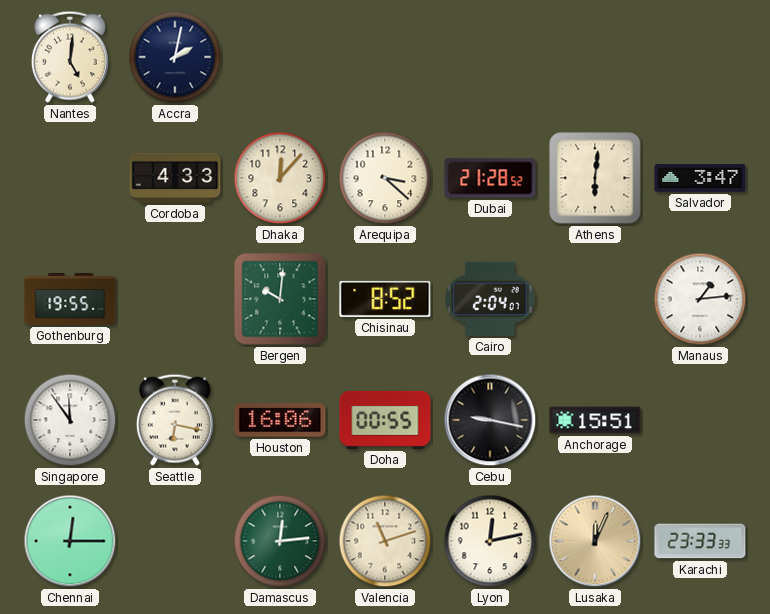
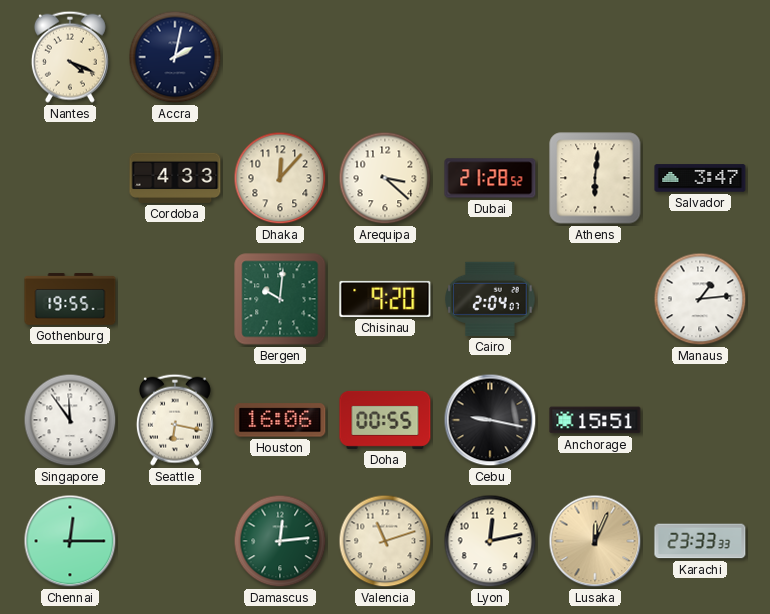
Nantes: 5:01 -> 4:19
Chisinau: 8:52 -> 9:20
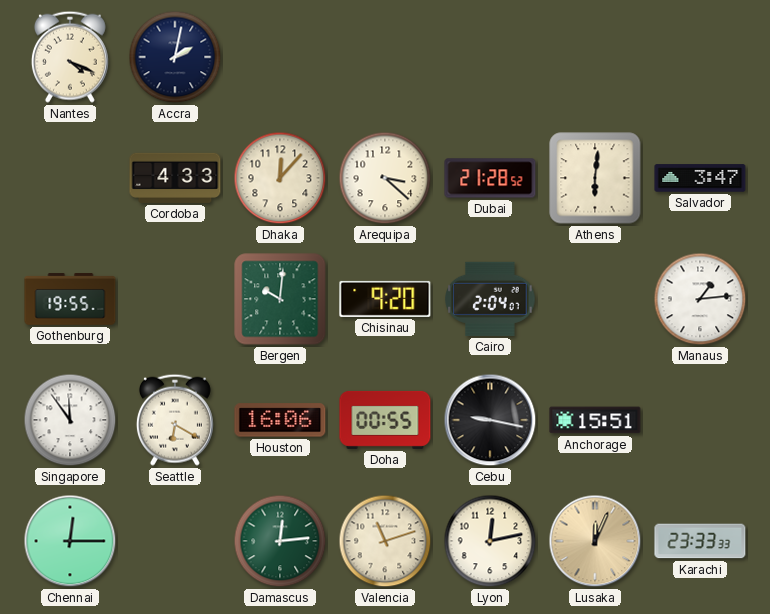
Seattle: 6:17 -> 6:20
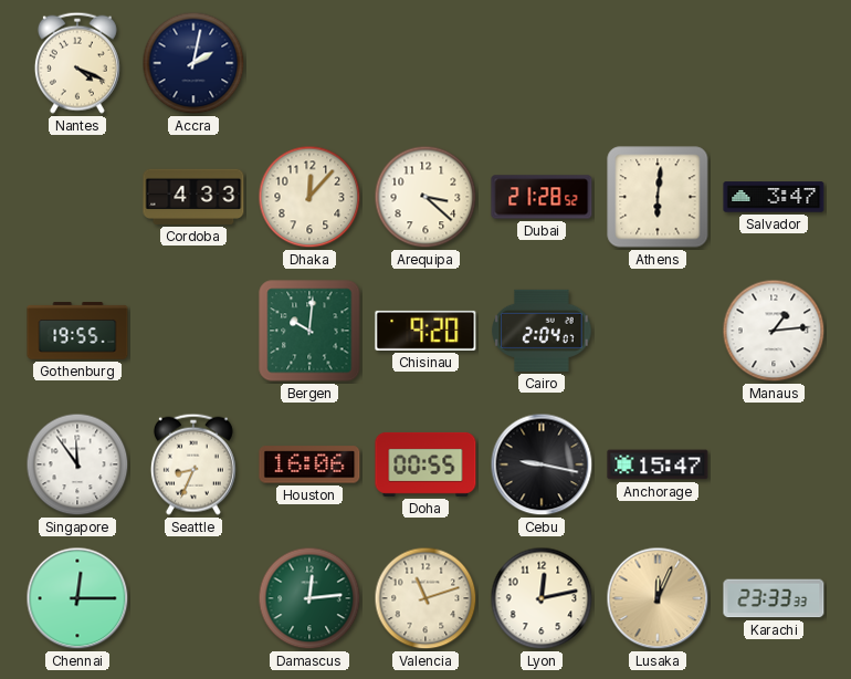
Seattle: 6:20 -> 8:34
Anchorage: 15:51 -> 15:47
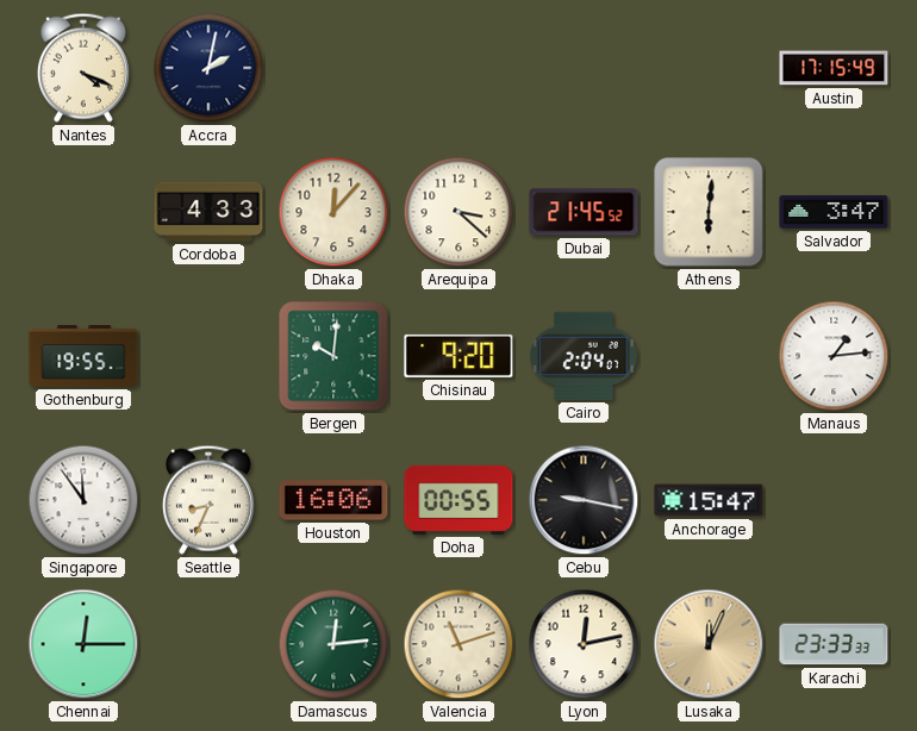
Austin: none -> 17:15
Dubai: 21:28 -> 21:45
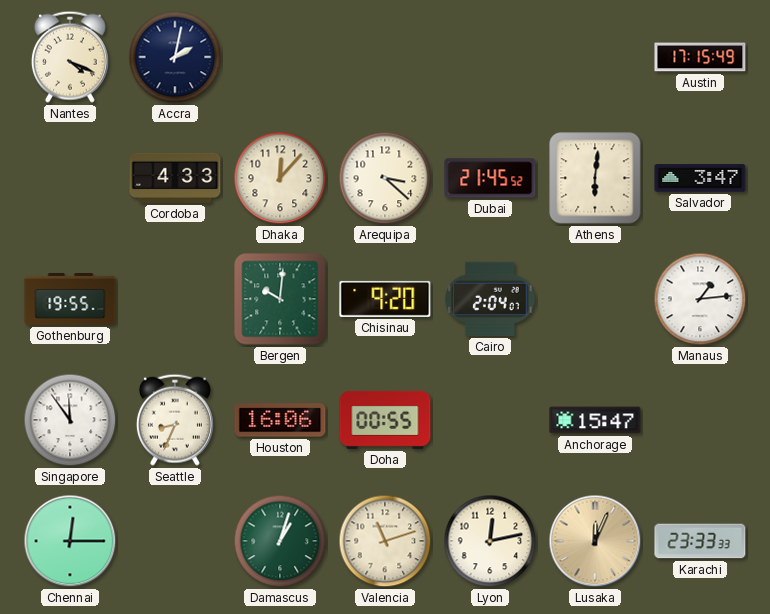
Cebu: 9:17 -> none
Damascus: 12:14 -> 1:03
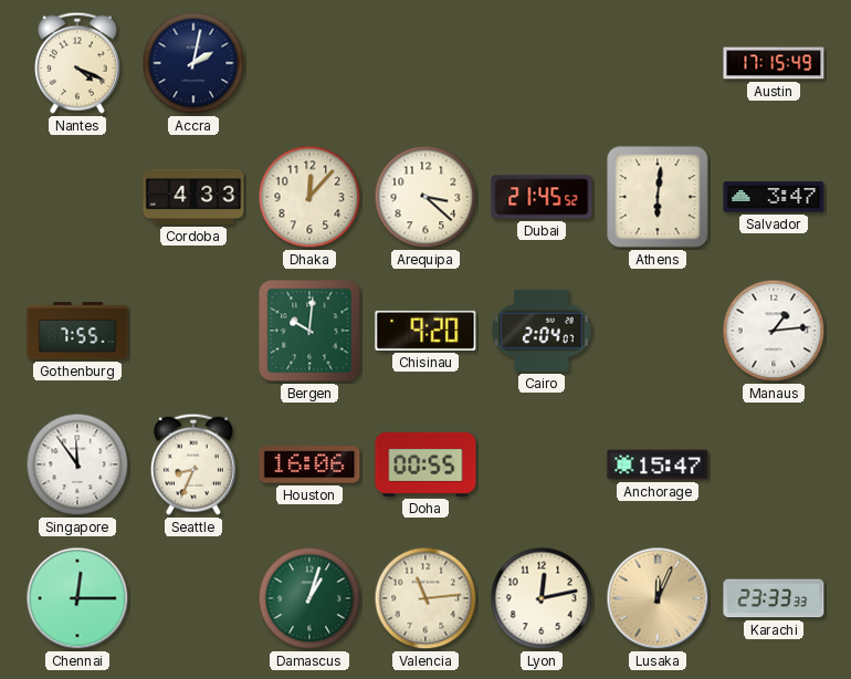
Gothenburg: 19:55 -> 7:55
Valencia: 11:12 -> 11:14
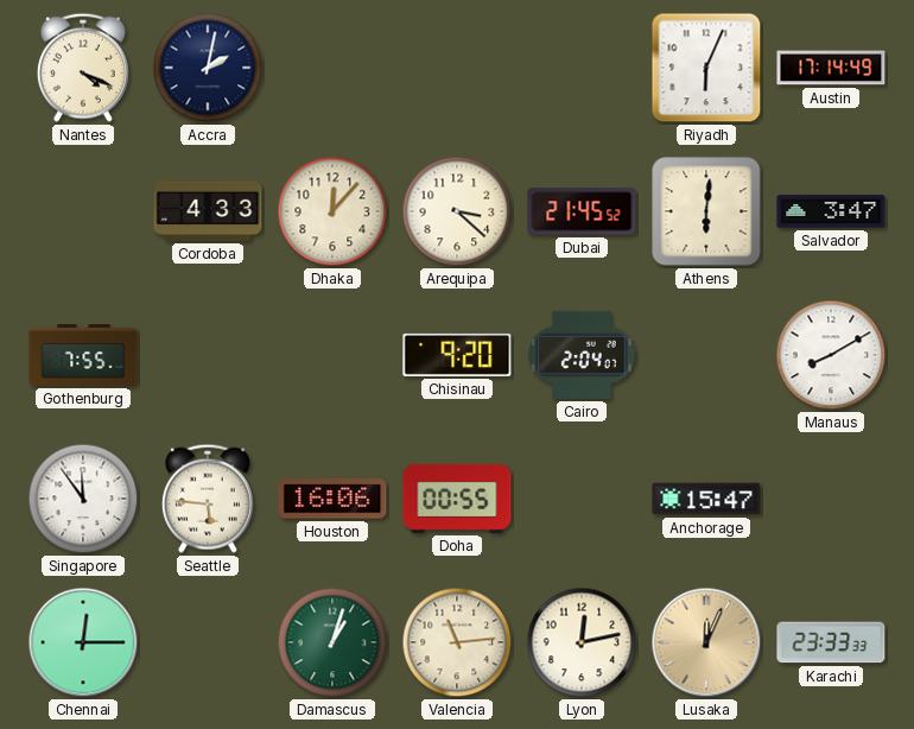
Riyadh: none -> 6:04
Austin: 17:15 -> 17:14
Bergen: 10:01 -> none
Manaus: 1:14 -> 8:10
Seattle: 8:34 -> 5:46
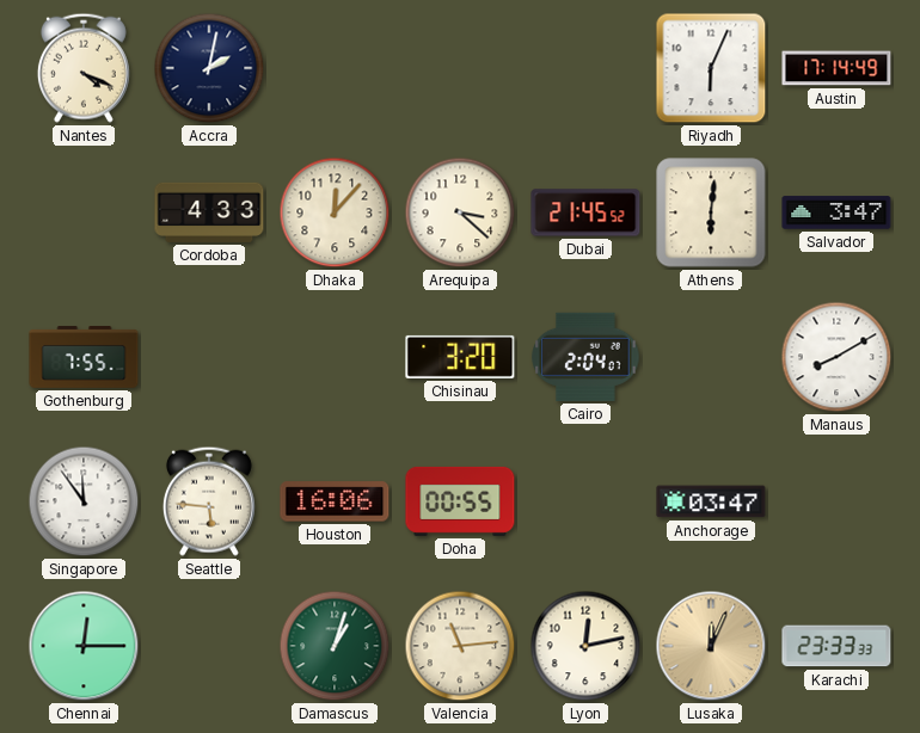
Chisinau: 9:20 -> 3:20
Anchorage: 15:47 -> 03:47
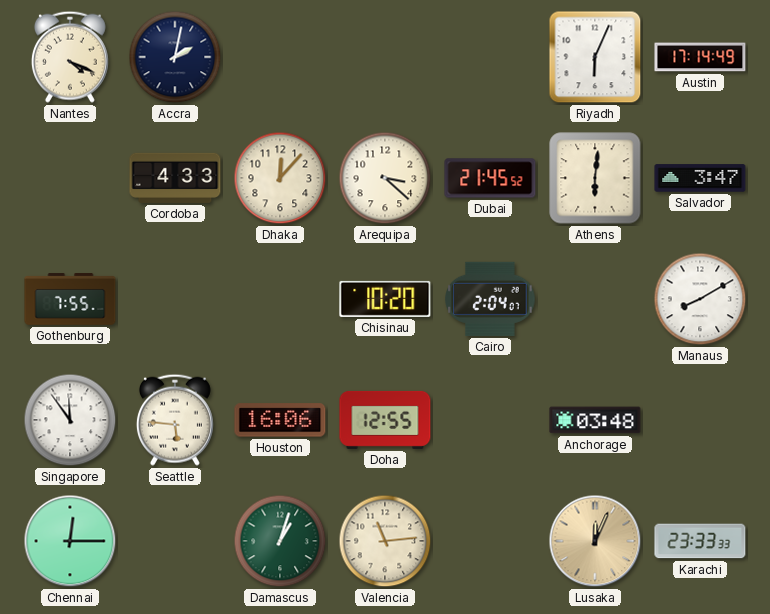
Chisinau: 3:20 -> 10:20
Doha: 00:55 -> 12:55
Anchorage: 03:47 -> 03:48
Lyon: 12:13 -> none
